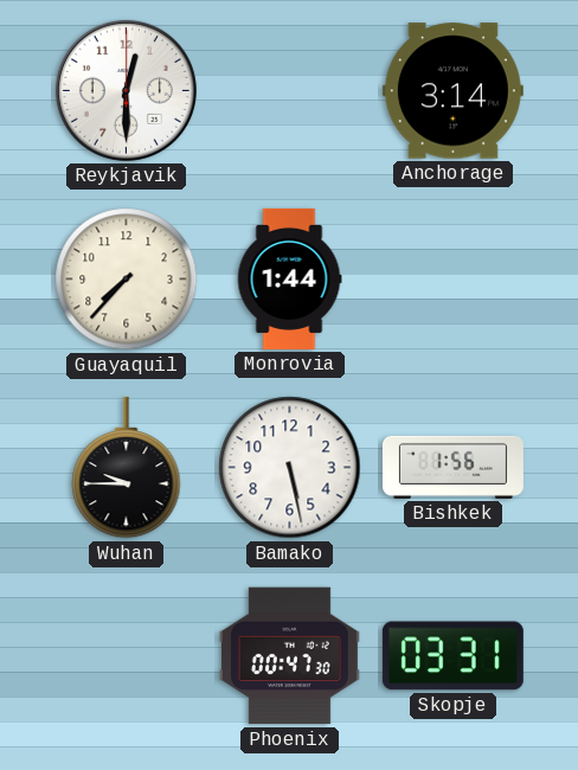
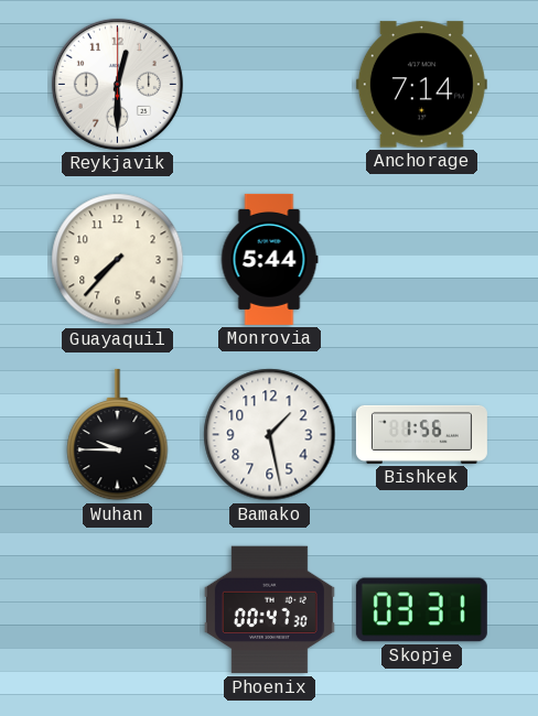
Anchorage: 3:14 -> 7:14
Monrovia: 1:44 -> 5:44
Bamako: 5:28 -> 1:28
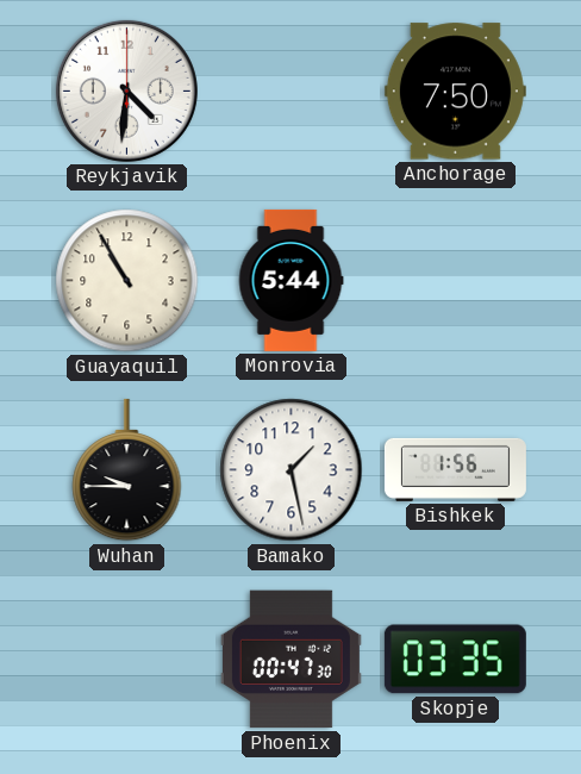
Reykjavik: 12:30 -> 4:31
Anchorage: 7:14 -> 7:50
Guayaquil: 7:37 -> 10:55
Skopje: 03:31 -> 03:35
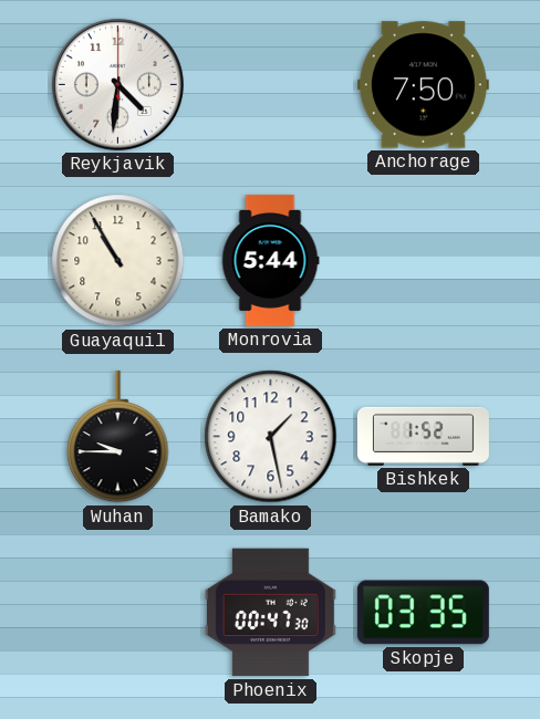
Bishkek: 1:56 -> 1:52
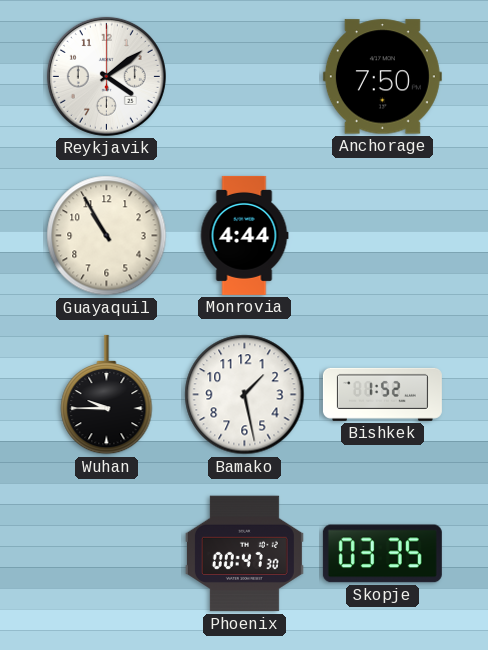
Reykjavik: 4:31 -> 4:09
Monrovia: 5:44 -> 4:44
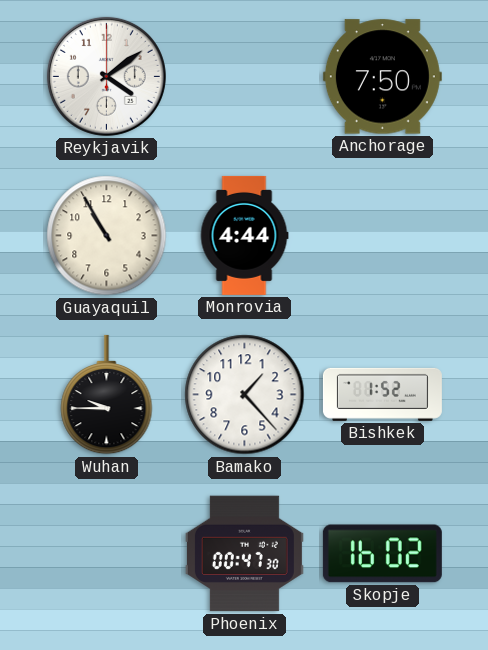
Bamako: 1:28 -> 1:23
Skopje: 03:35 -> 16:02
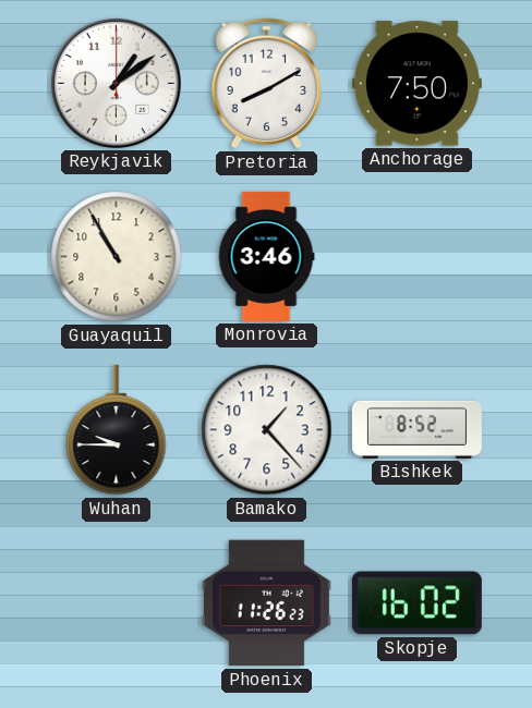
Reykjavik: 4:09 -> 1:09
Pretoria: none -> 8:10
Monrovia: 4:44 -> 3:46
Bishkek: 1:52 -> 8:52
Phoenix: 00:47 -> 11:26
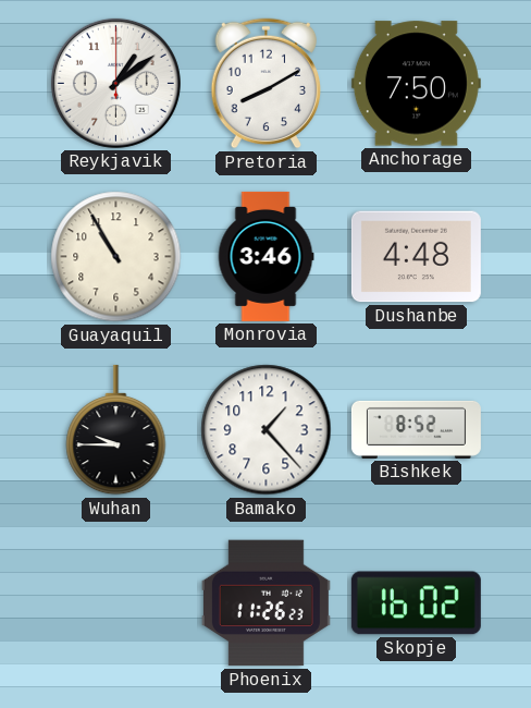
Dushanbe: none -> 4:48
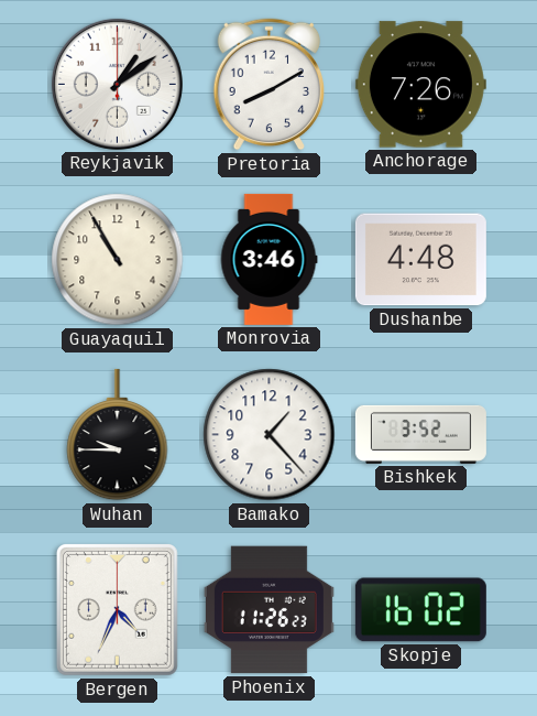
Anchorage: 7:50 -> 7:26
Bishkek: 8:52 -> 3:52
Bergen: none -> 4:34
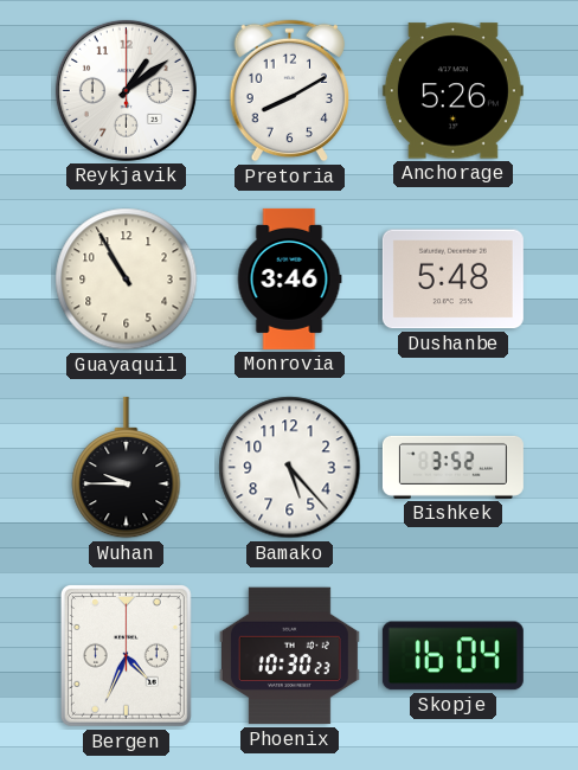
Anchorage: 7:26 -> 5:26
Dushanbe: 4:48 -> 5:48
Bamako: 1:23 -> 5:23
Phoenix: 11:26 -> 10:30
Skopje: 16:02 -> 16:04
